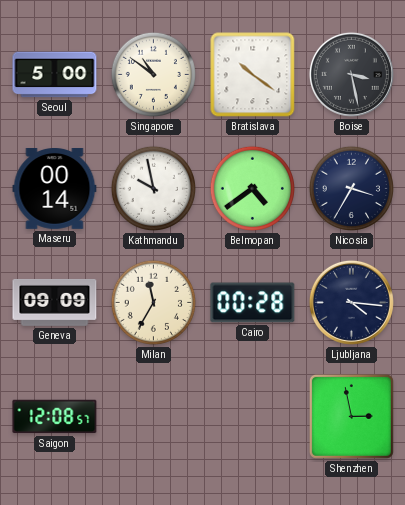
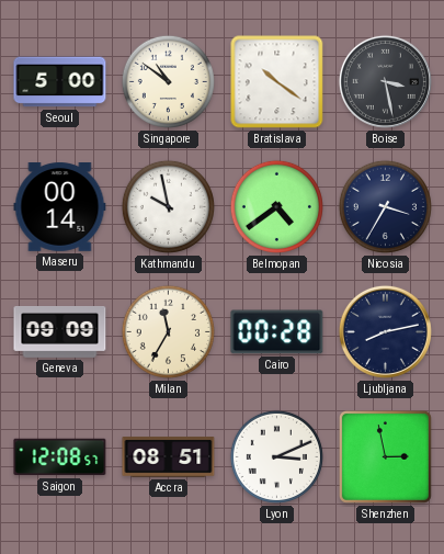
Ljubljana: 4:16 -> 8:13
Accra: none -> 08:51
Lyon: none -> 3:11
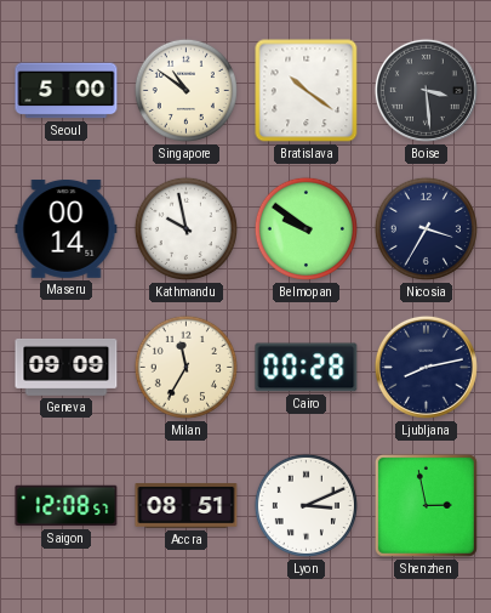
Boise: 3:28 -> 3:29
Belmopan: 4:39 -> 9:51
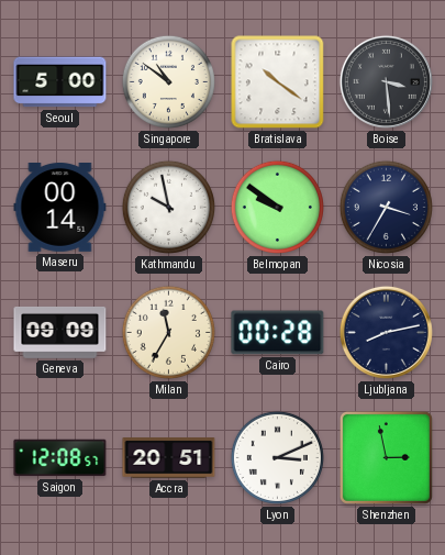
Accra: 08:51 -> 20:51
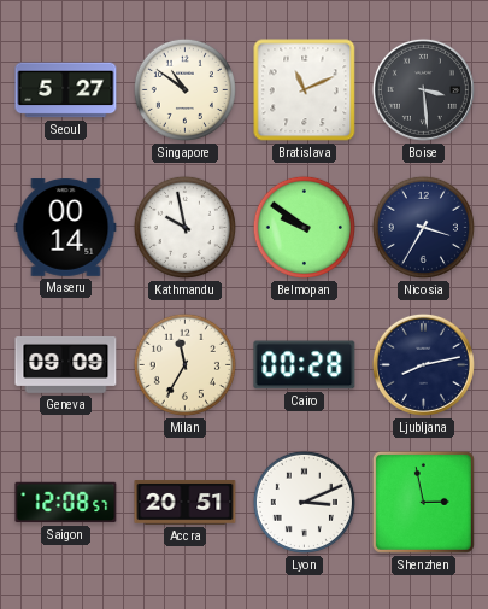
Seoul: 5:00 -> 5:27
Bratislava: 10:21 -> 11:11
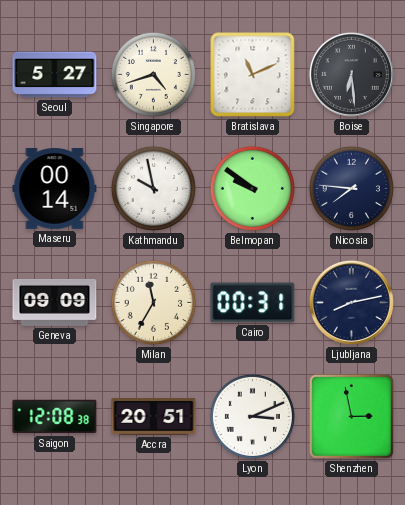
Singapore: 10:51 -> 4:42
Boise: 3:29 -> 6:29
Nicosia: 3:35 -> 7:46
Cairo: 00:28 -> 00:31
Saigon: 12:08:57 -> 12:08:38
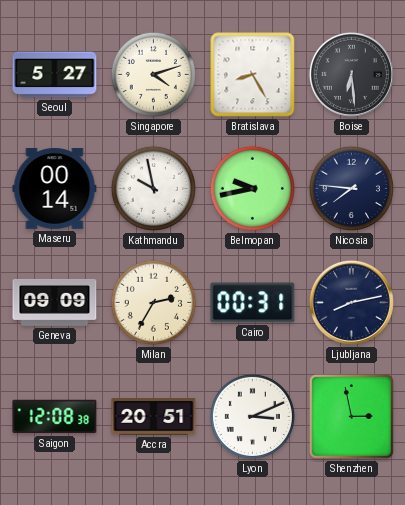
Singapore: 4:42 -> 4:12
Bratislava: 11:11 -> 8:25
Belmopan: 9:51 -> 9:43
Milan: 11:35 -> 2:35
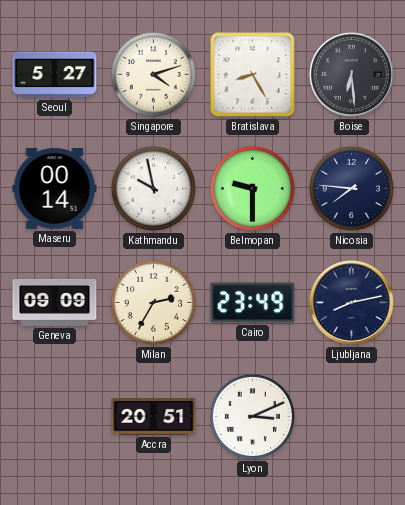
Belmopan: 9:43 -> 9:30
Cairo: 00:31 -> 23:49
Saigon: 12:08 -> none
Shenzhen: 2:58 -> none
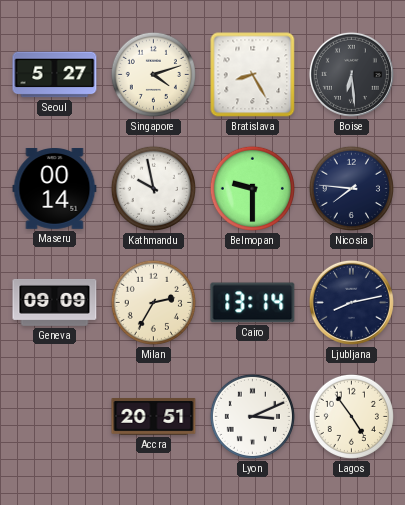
Cairo: 23:49 -> 13:14
Lagos: none -> 4:54
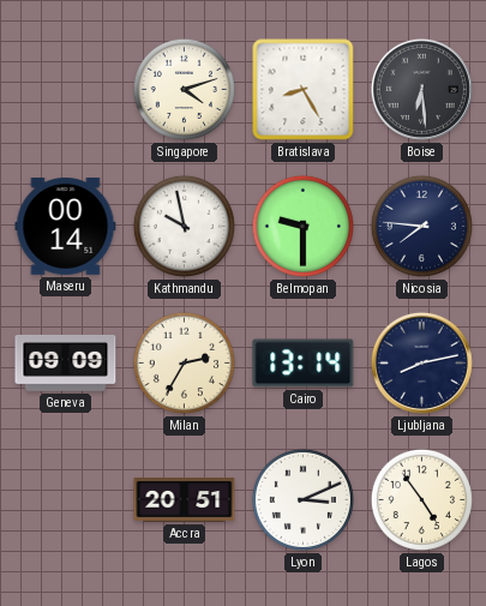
Seoul: 5:27 -> none
